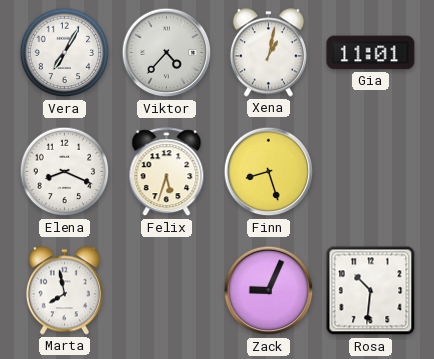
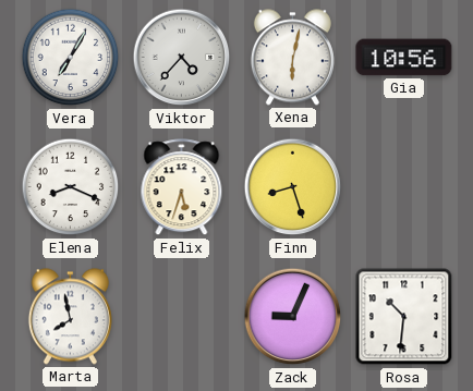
Xena: 1:02 -> 6:02
Gia: 11:01 -> 10:56
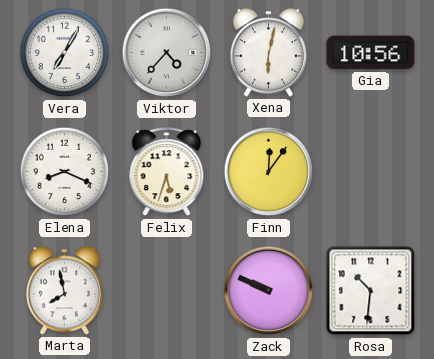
Finn: 8:27 -> 12:06
Zack: 9:04 -> 9:49
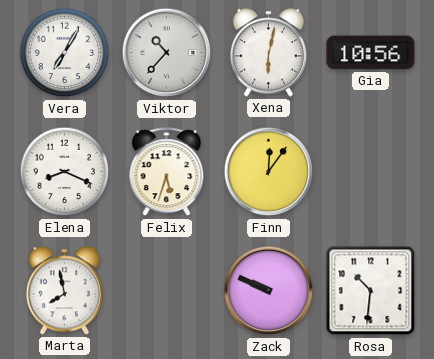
Viktor: 4:37 -> 10:37
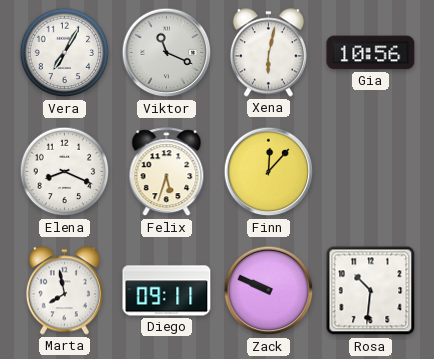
Viktor: 10:37 -> 11:19
Finn: 12:06 -> 12:07
Diego: none -> 09:11
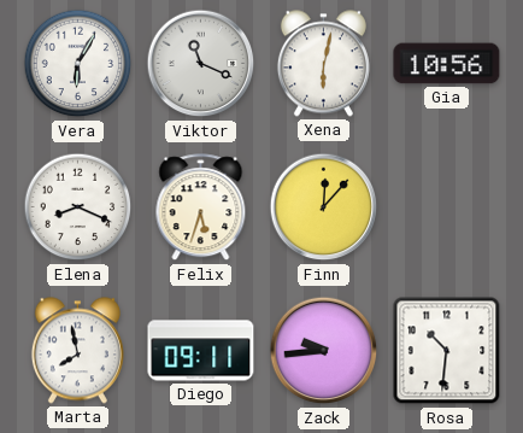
Vera: 7:05 -> 6:05
Zack: 9:49 -> 9:44
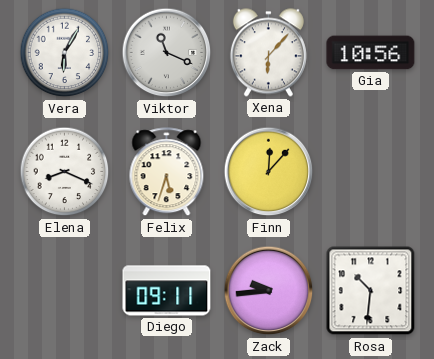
Xena: 6:02 -> 6:07
Marta: 7:58 -> none
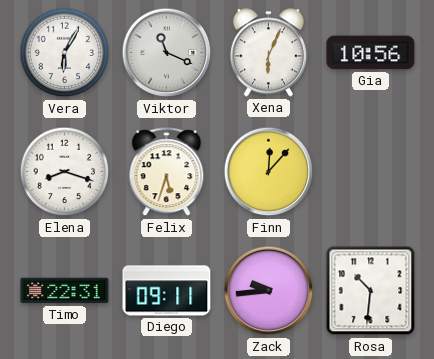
Xena: 6:07 -> 6:04
Elena: 8:19 -> 8:18
Timo: none -> 22:31
